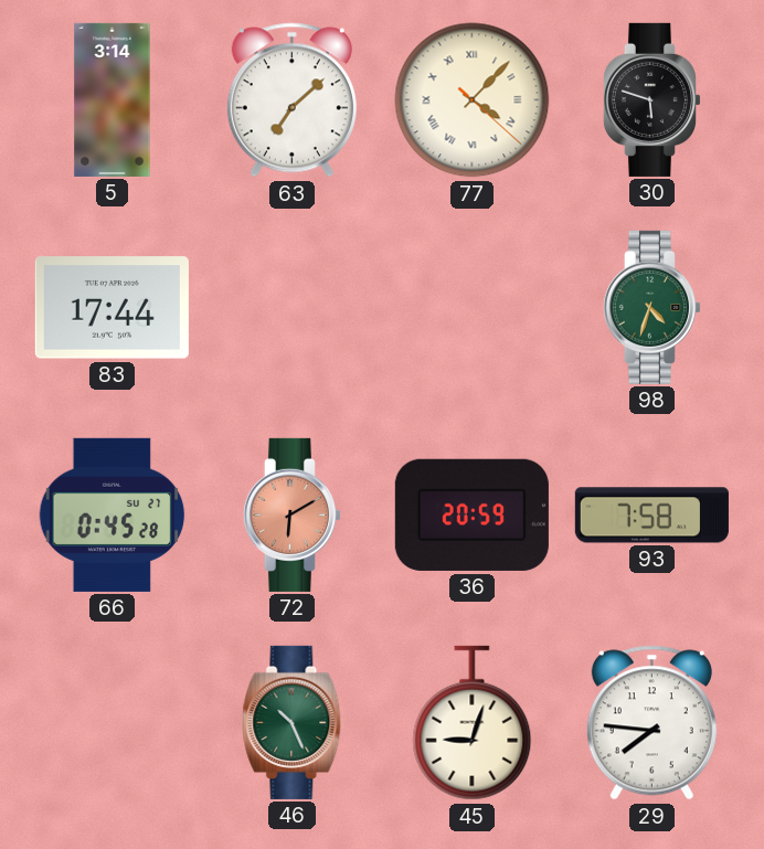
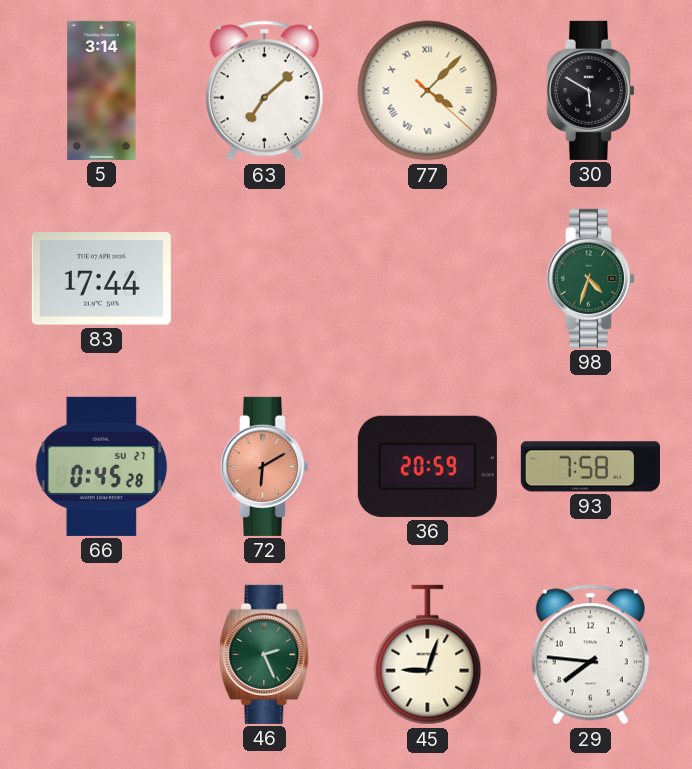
30: 5:48 -> 5:50
46: 10:26 -> 2:26
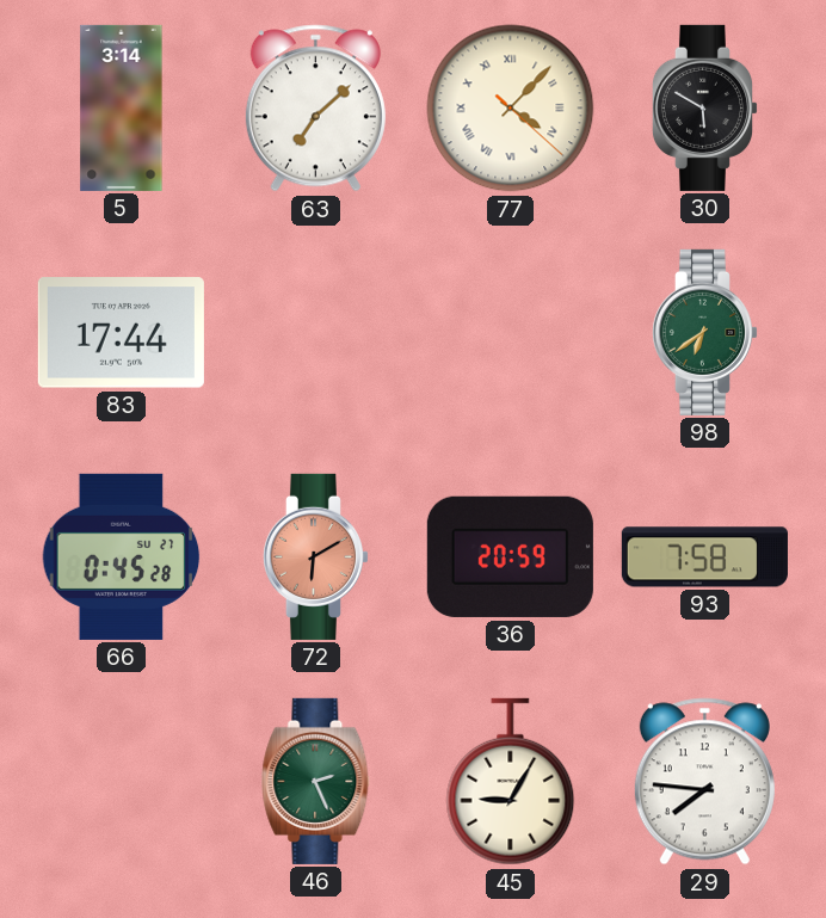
98: 4:33 -> 6:39
45: 9:03 -> 9:05
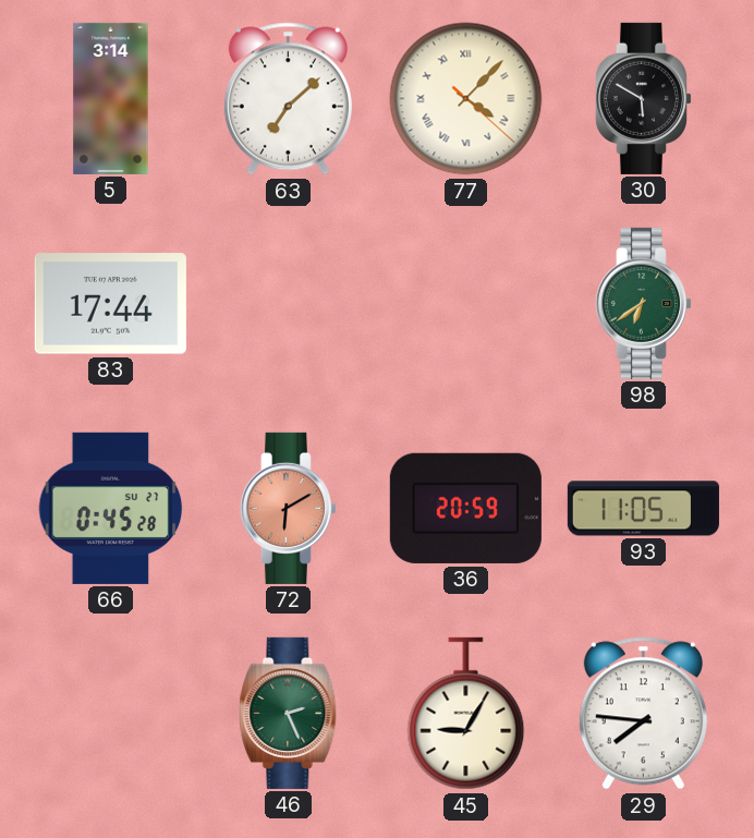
93: 7:58 -> 11:05
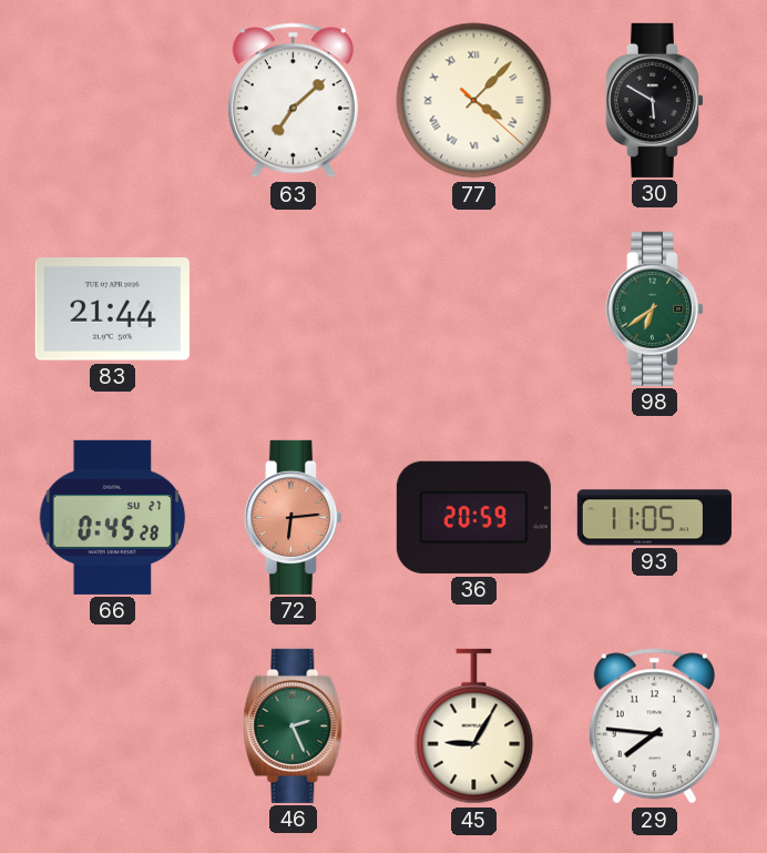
5: 3:14 -> none
83: 17:44 -> 21:44
72: 6:10 -> 6:14
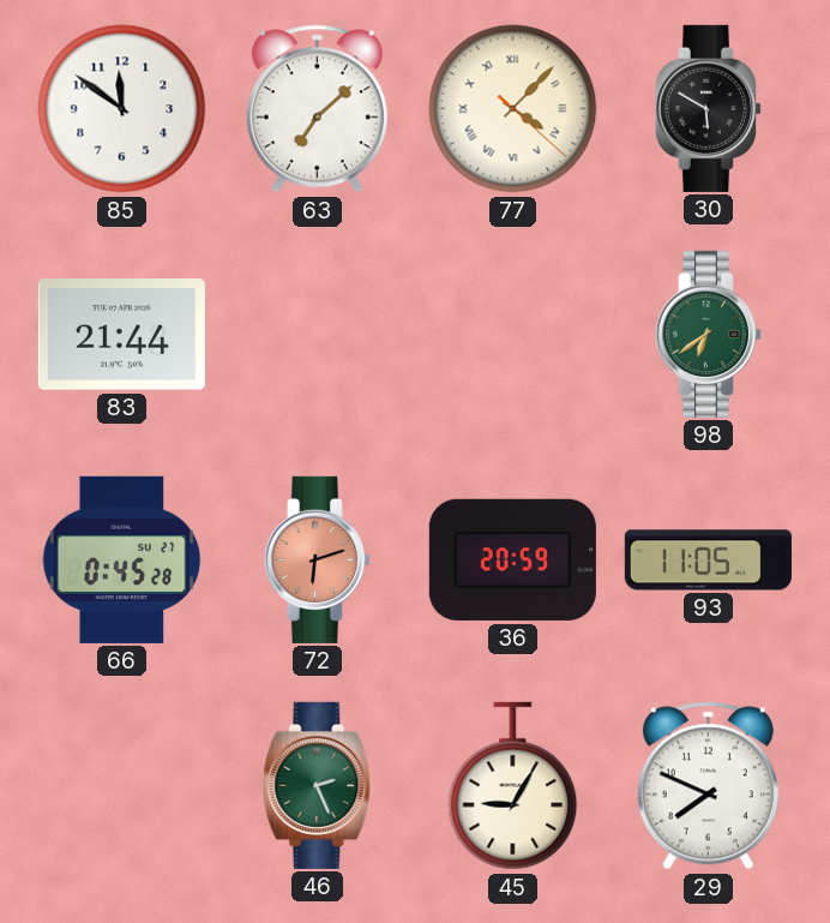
85: none -> 11:51
72: 6:14 -> 6:12
29: 7:46 -> 7:49
